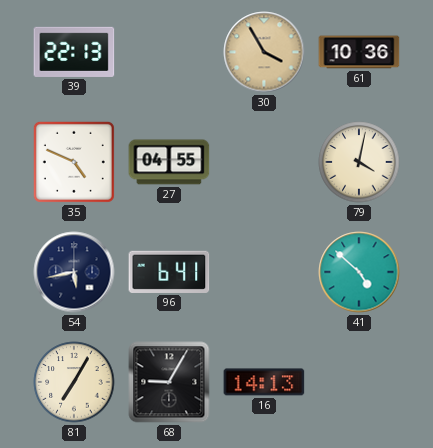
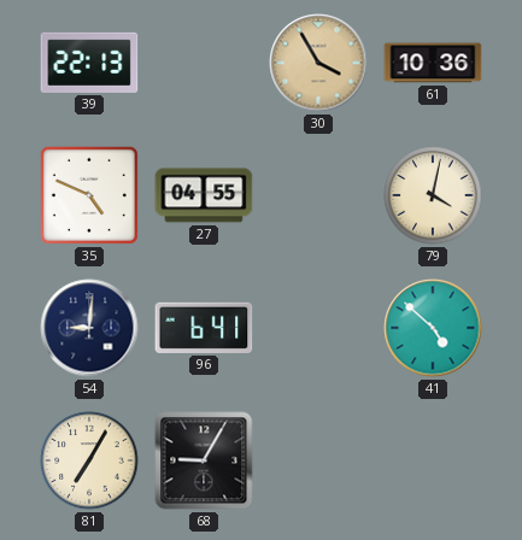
54: 5:43 -> 9:01
16: 14:13 -> none
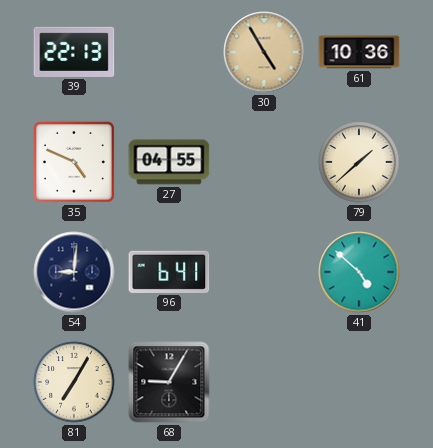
30: 3:55 -> 4:55
79: 4:02 -> 1:38
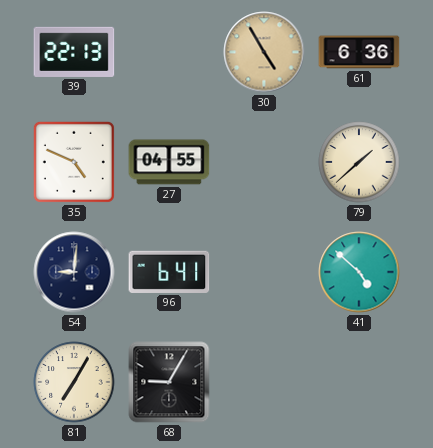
61: 10:36 -> 6:36
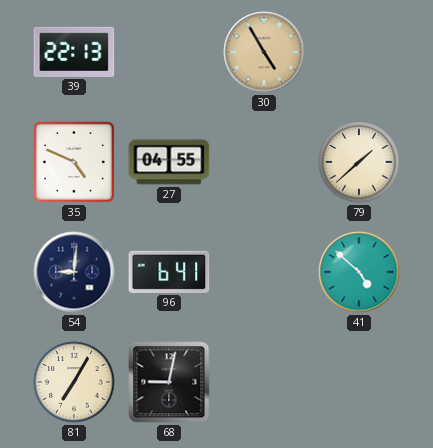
61: 6:36 -> none
68: 9:05 -> 9:02
